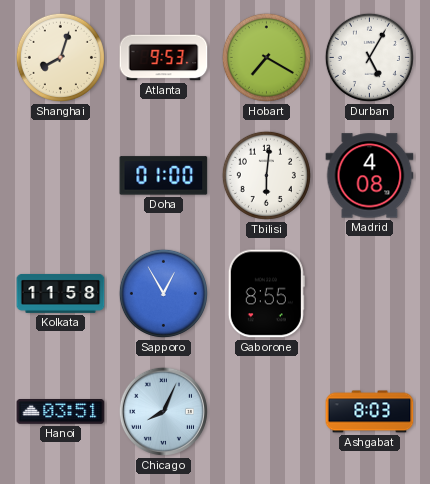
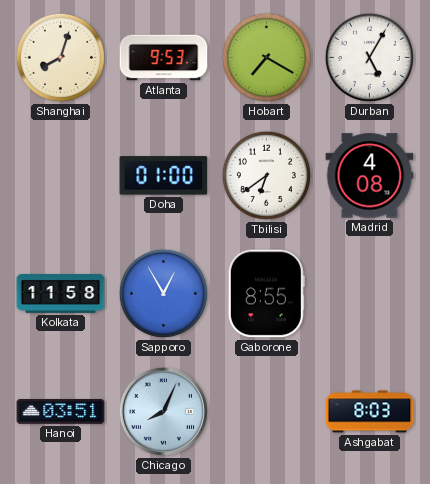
Tbilisi: 6:01 -> 6:39
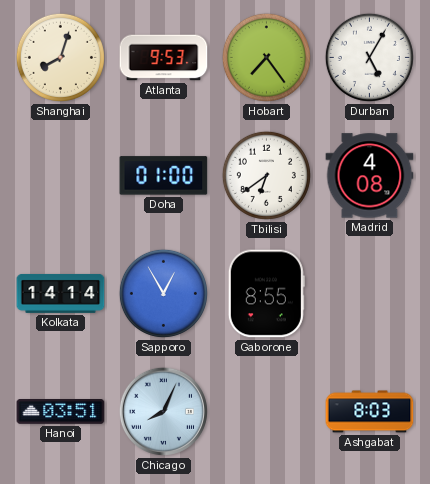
Hobart: 7:20 -> 7:24
Kolkata: 11:58 -> 14:14
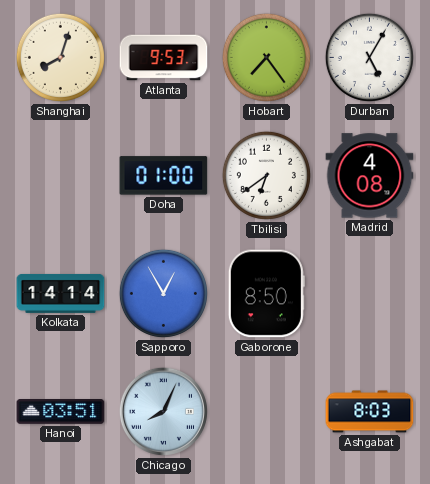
Gaborone: 8:55 -> 8:50
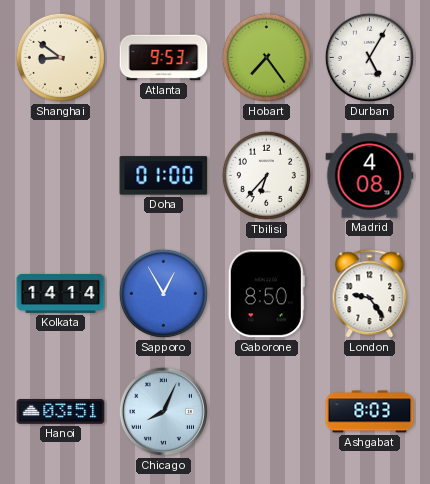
Shanghai: 8:03 -> 8:51
Tbilisi: 6:39 -> 6:37
London: none -> 9:24
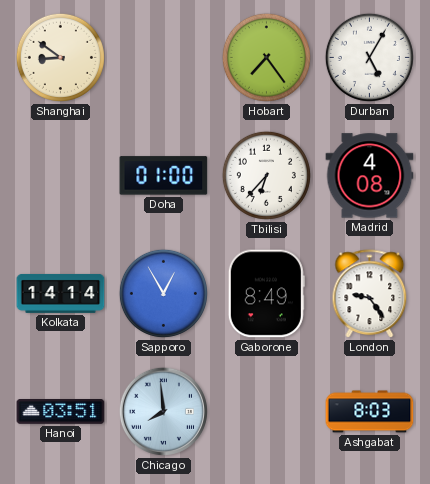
Atlanta: 9:53 -> none
Gaborone: 8:50 -> 8:49
Chicago: 8:04 -> 7:59
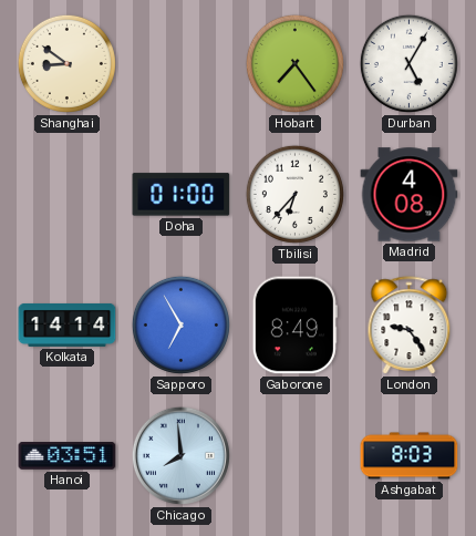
Sapporo: 12:55 -> 6:55
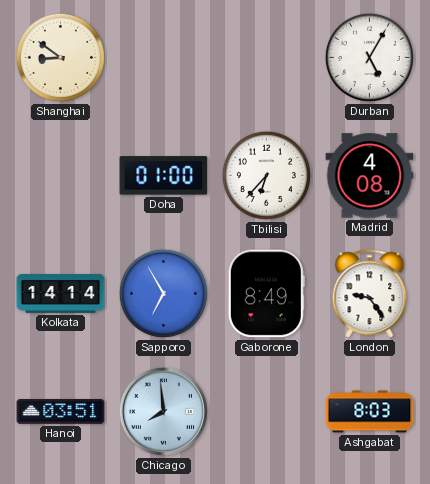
Hobart: 7:24 -> none
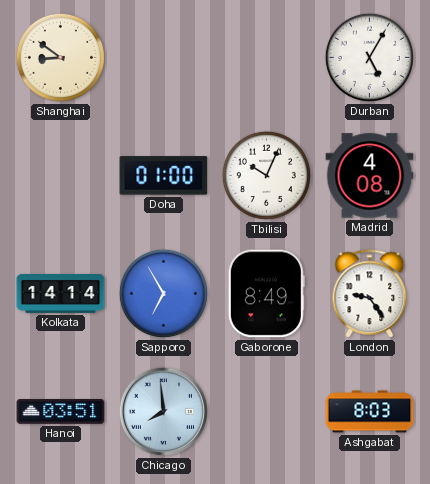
Tbilisi: 6:37 -> 10:04
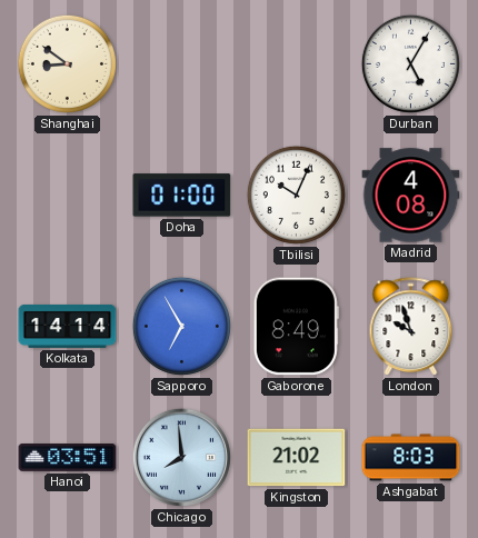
London: 9:24 -> 9:57
Kingston: none -> 21:02
